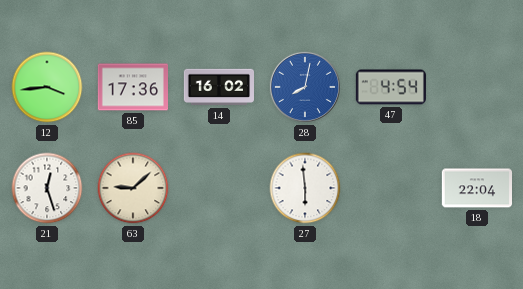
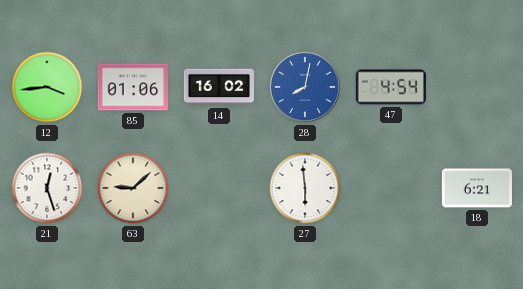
85: 17:36 -> 01:06
18: 22:04 -> 6:21
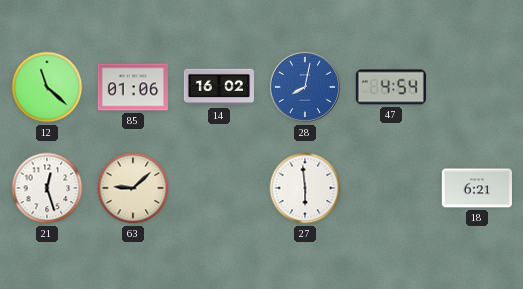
12: 3:44 -> 11:22
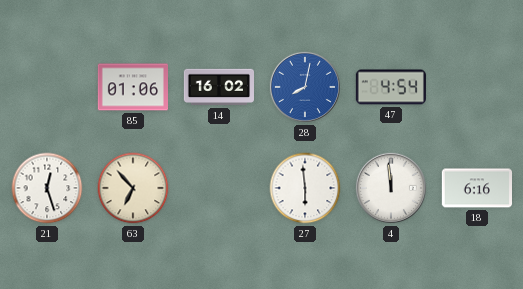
12: 11:22 -> none
63: 9:08 -> 6:53
4: none -> 11:59
18: 6:21 -> 6:16
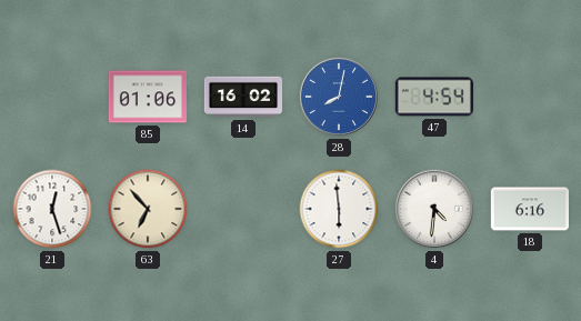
4: 11:59 -> 4:31
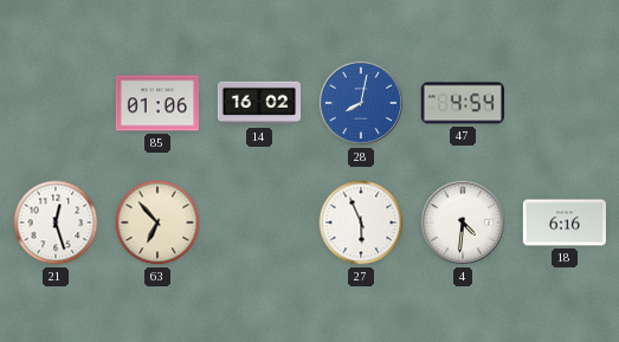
27: 5:59 -> 5:56
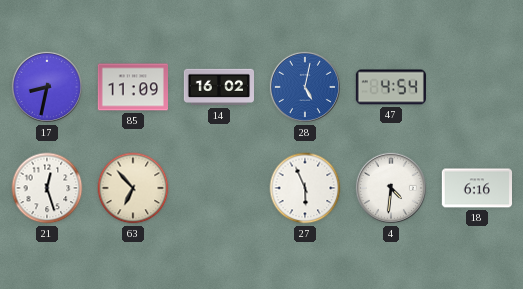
17: none -> 8:32
85: 01:06 -> 11:09
28: 8:02 -> 5:02
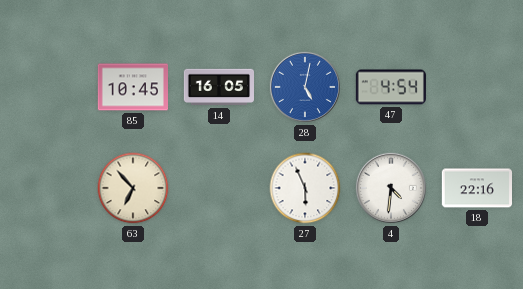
17: 8:32 -> none
85: 11:09 -> 10:45
14: 16:02 -> 16:05
21: 12:27 -> none
18: 6:16 -> 22:16
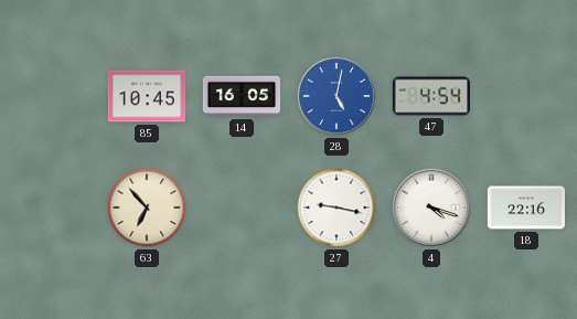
27: 5:56 -> 9:17
4: 4:31 -> 4:18
